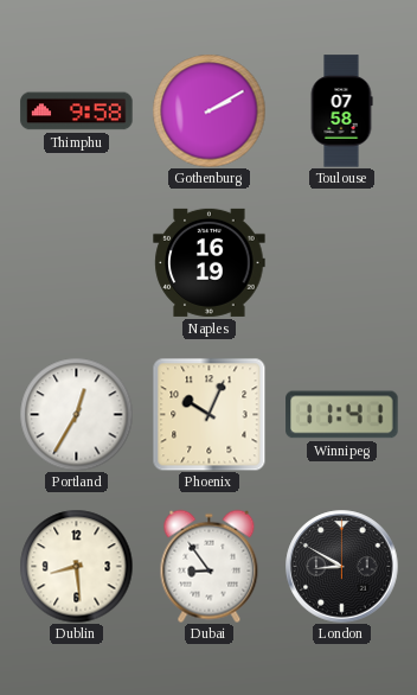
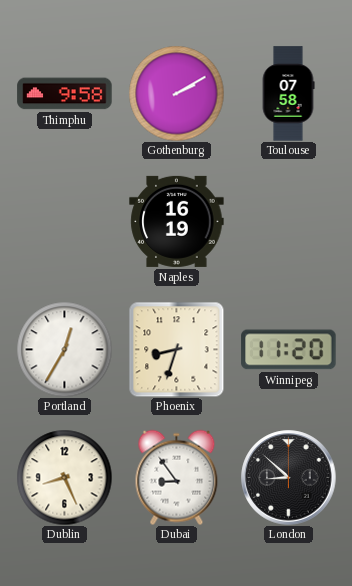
Phoenix: 10:04 -> 8:33
Winnipeg: 11:41 -> 11:20
Dublin: 8:29 -> 8:26
London: 8:50 -> 8:52
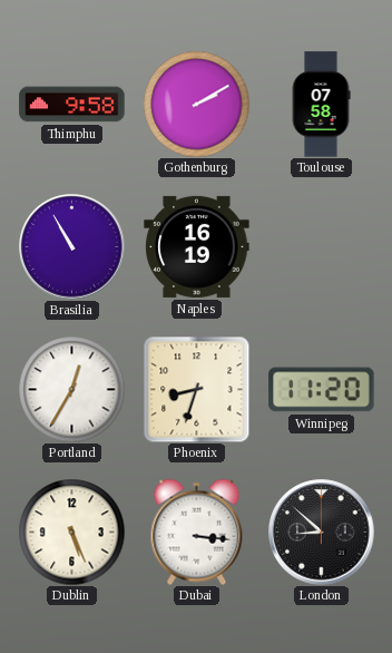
Brasilia: none -> 10:55
Dublin: 8:26 -> 5:26
Dubai: 8:54 -> 3:16
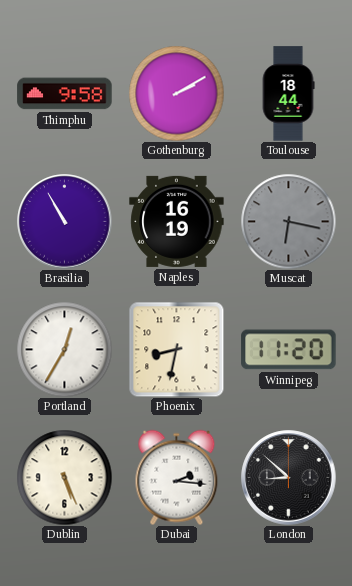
Toulouse: 07:58 -> 18:44
Muscat: none -> 6:17
Phoenix: 8:33 -> 8:32
Dubai: 3:16 -> 2:16
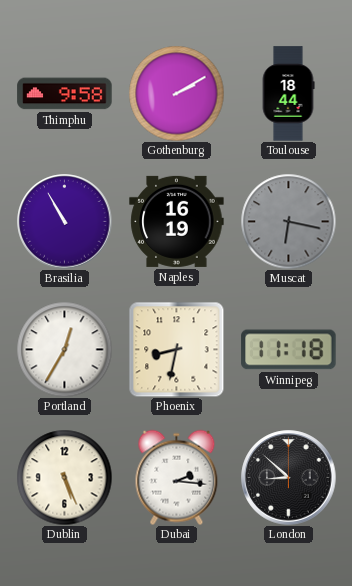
Winnipeg: 11:20 -> 11:18
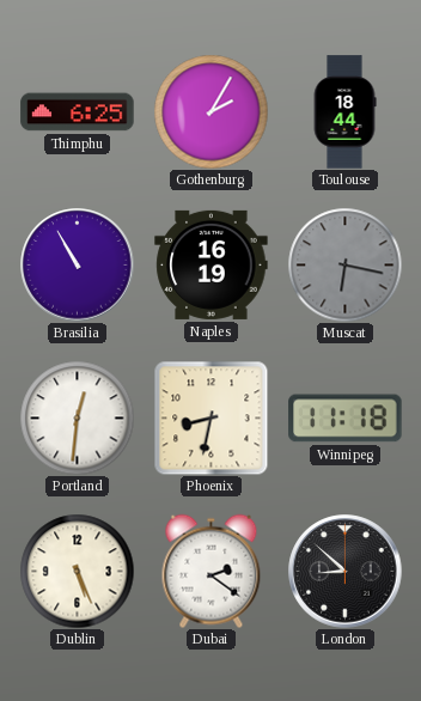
Thimphu: 9:58 -> 6:25
Gothenburg: 2:10 -> 2:05
Portland: 12:35 -> 12:31
Dubai: 2:16 -> 2:21
